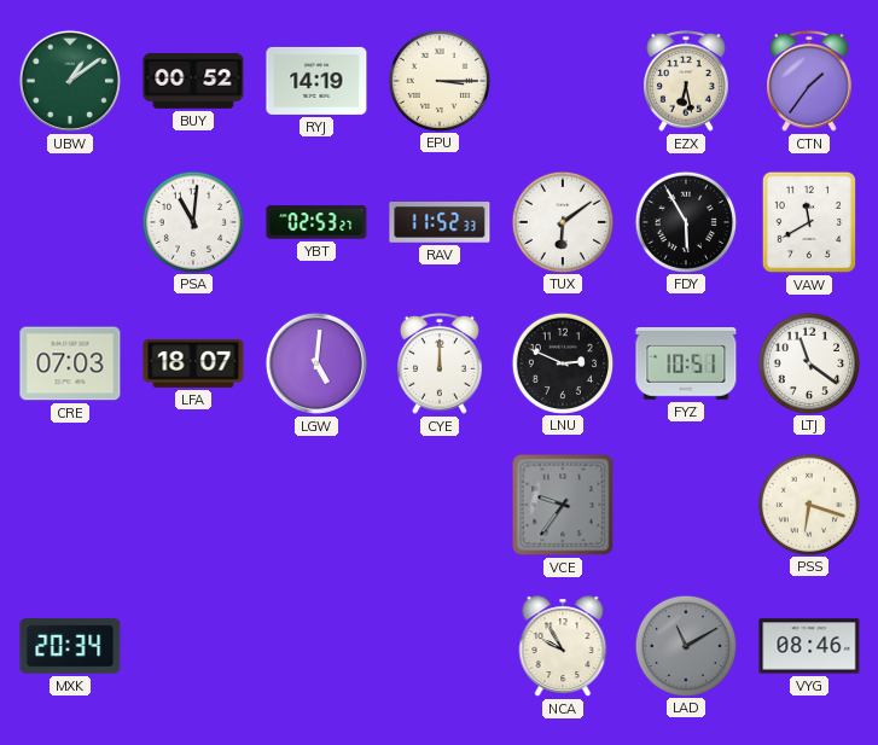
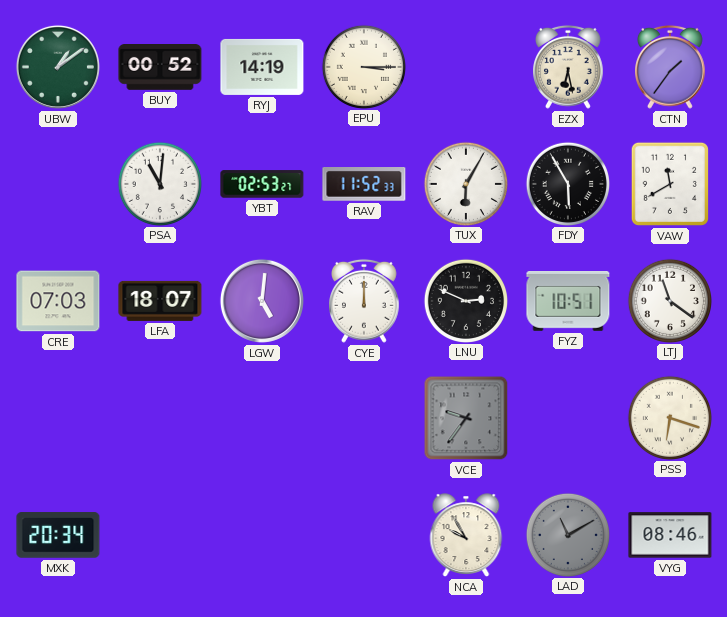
TUX: 6:09 -> 6:05
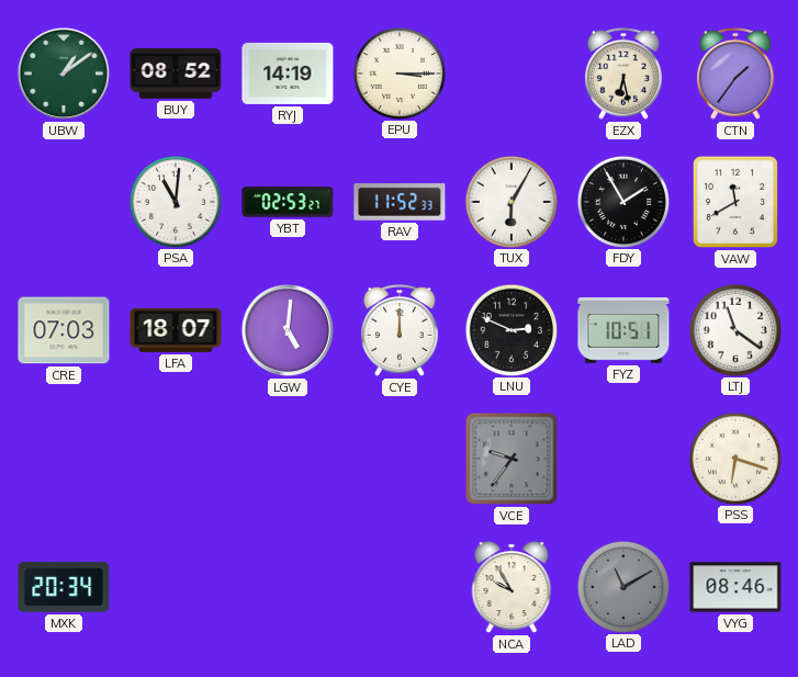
BUY: 00:52 -> 08:52
FDY: 5:55 -> 1:55
